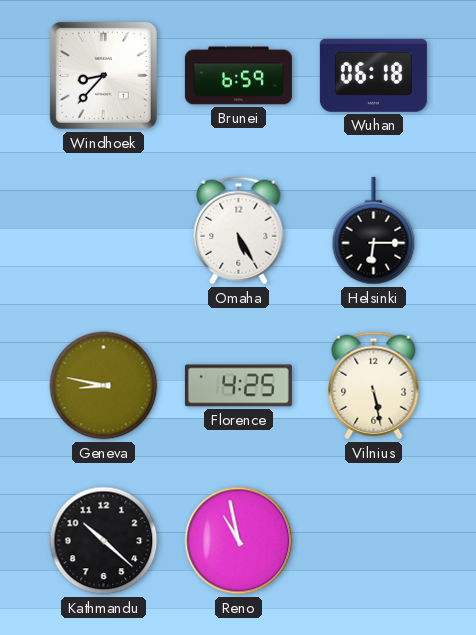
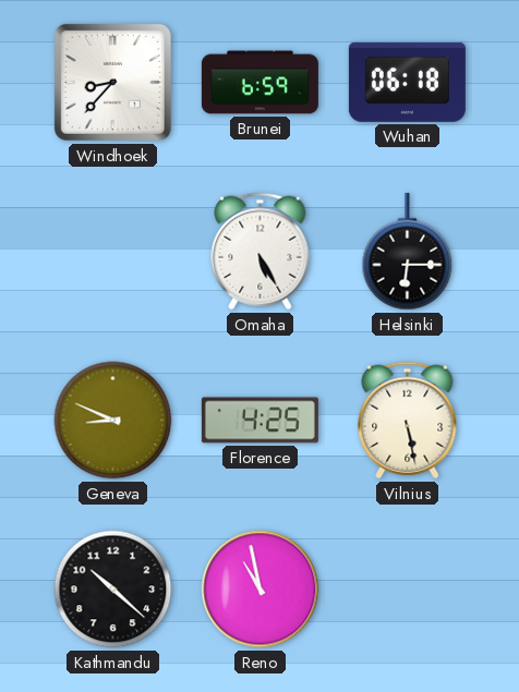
Geneva: 8:47 -> 8:49
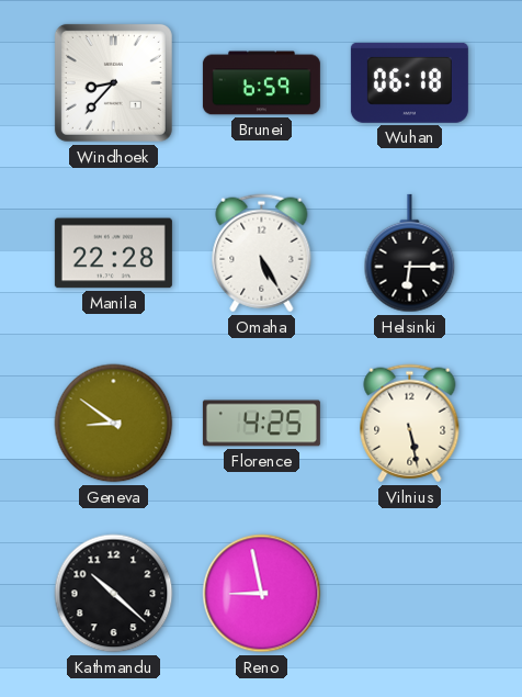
Manila: none -> 22:28
Geneva: 8:49 -> 8:51
Reno: 10:58 -> 8:58
